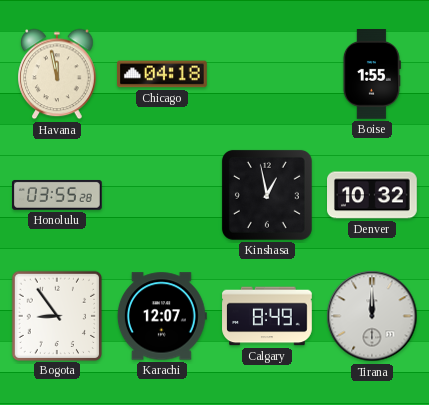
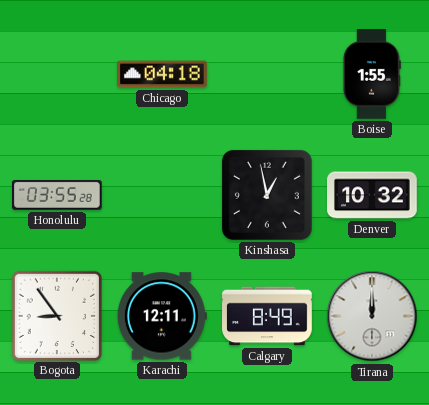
Havana: 11:58 -> none
Karachi: 12:07 -> 12:11
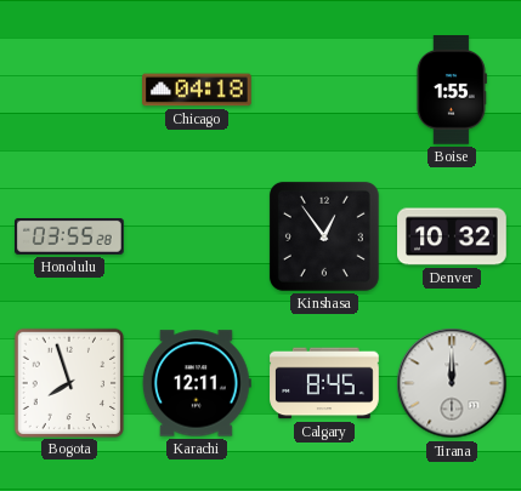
Kinshasa: 12:58 -> 12:54
Bogota: 8:54 -> 7:57
Calgary: 8:49 -> 8:45
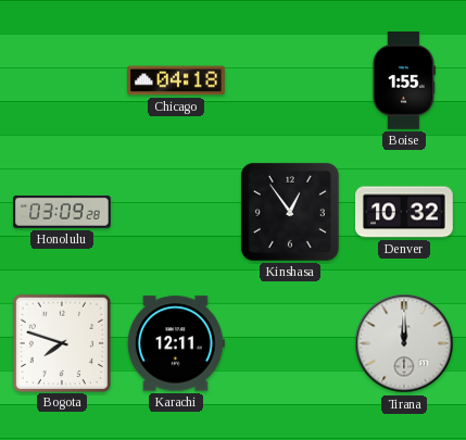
Honolulu: 03:55 -> 03:09
Bogota: 7:57 -> 7:48
Calgary: 8:45 -> none
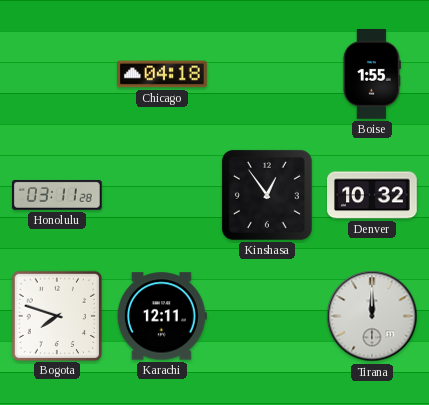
Honolulu: 03:09 -> 03:11
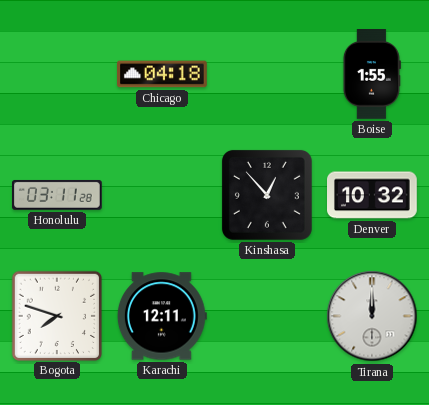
Kinshasa: 12:54 -> 12:53
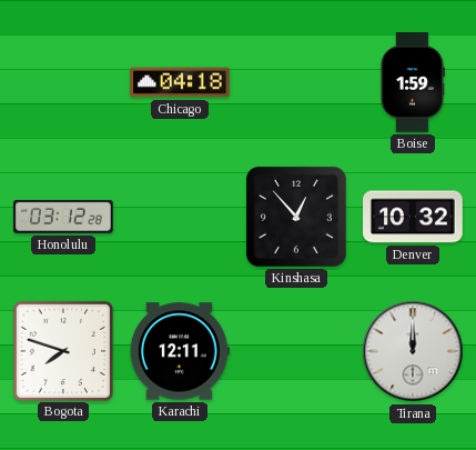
Boise: 1:55 -> 1:59
Honolulu: 03:11 -> 03:12
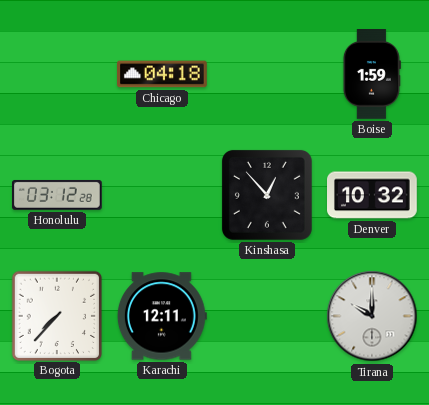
Bogota: 7:48 -> 7:37
Tirana: 12:00 -> 10:00
